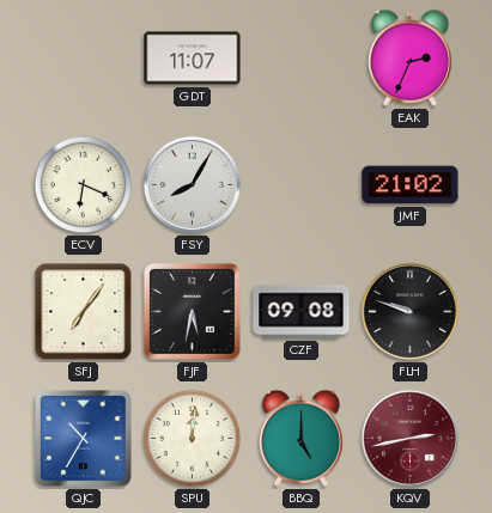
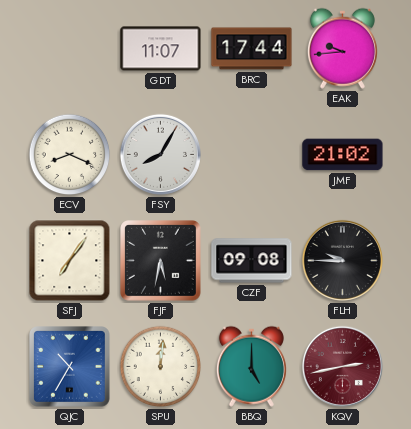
BRC: none -> 17:44
EAK: 2:34 -> 9:44
ECV: 6:19 -> 8:19
FLH: 9:48 -> 9:45
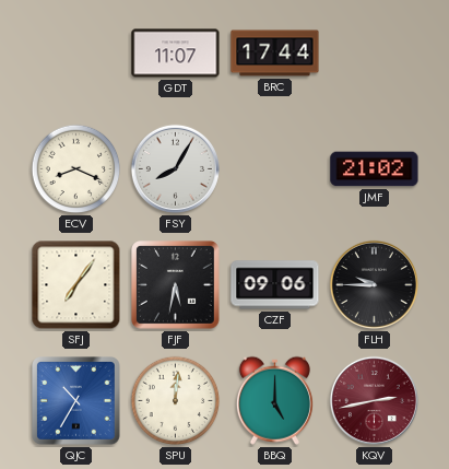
EAK: 9:44 -> none
CZF: 09:08 -> 09:06
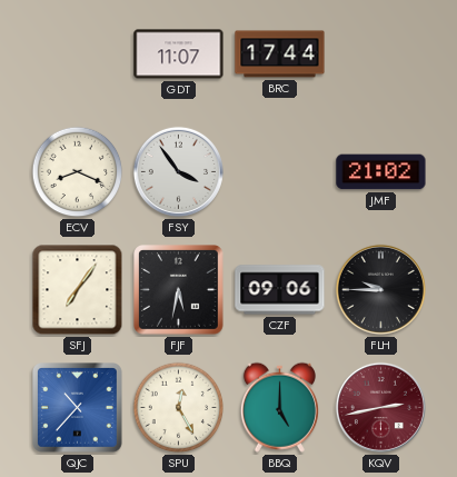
FSY: 8:05 -> 3:54
QJC: 10:35 -> 10:37
SPU: 12:01 -> 12:25
